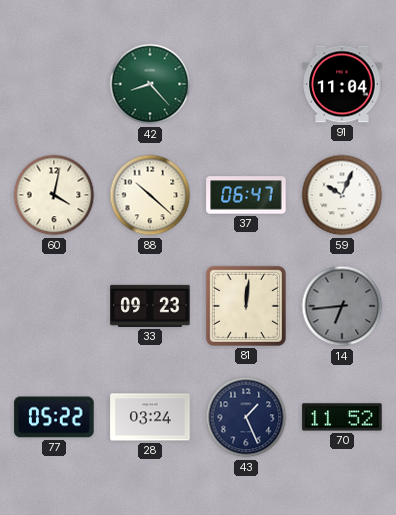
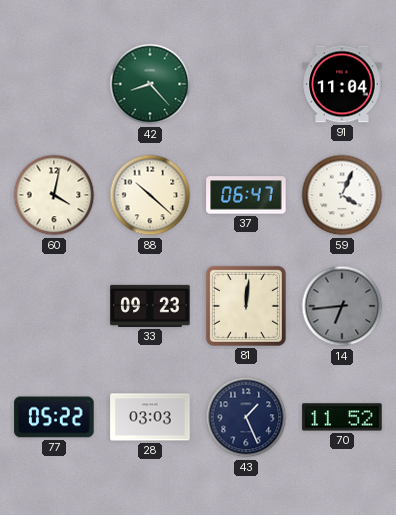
59: 10:04 -> 4:04
28: 03:24 -> 03:03
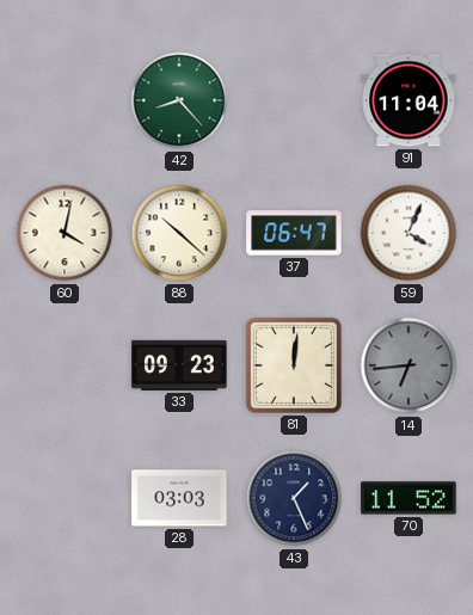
77: 05:22 -> none
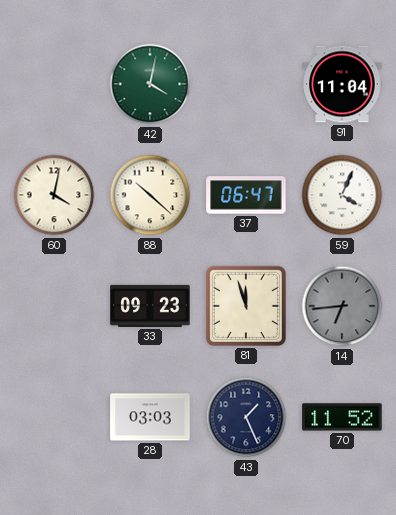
42: 8:23 -> 4:02
81: 12:01 -> 11:57
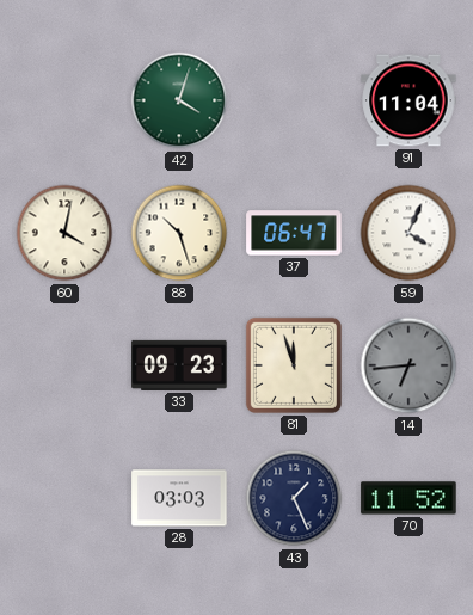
42: 4:02 -> 4:03
88: 10:22 -> 10:27
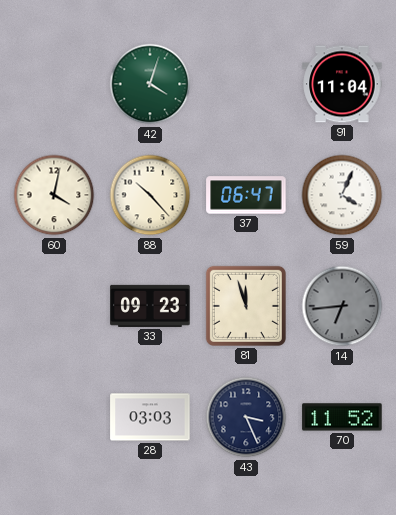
88: 10:27 -> 10:23
43: 1:26 -> 3:26
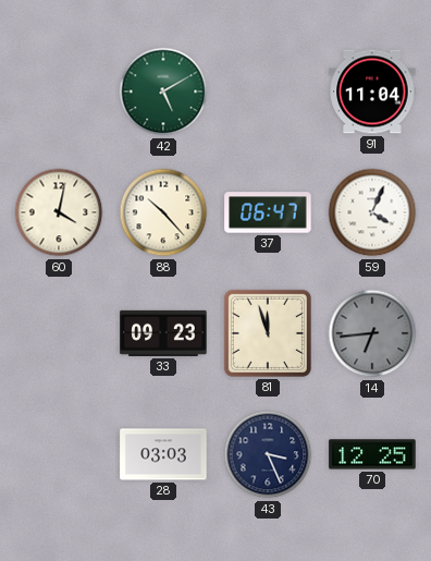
42: 4:03 -> 5:10
70: 11:52 -> 12:25
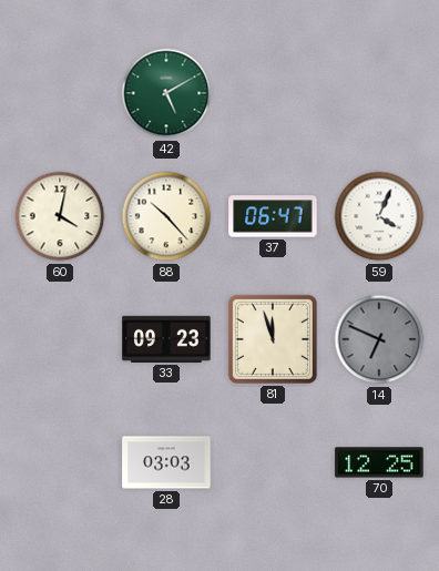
91: 11:04 -> none
14: 6:44 -> 6:49
43: 3:26 -> none
